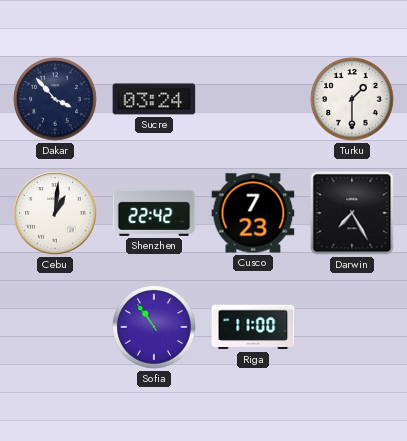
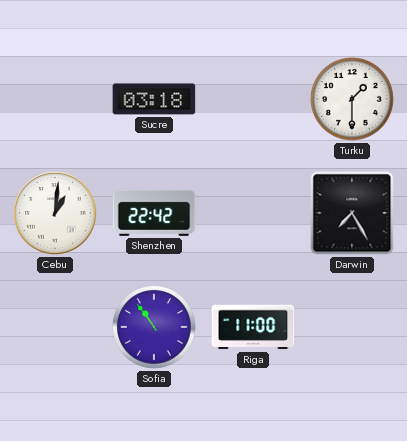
Dakar: 3:53 -> none
Sucre: 03:24 -> 03:18
Cusco: 7:23 -> none
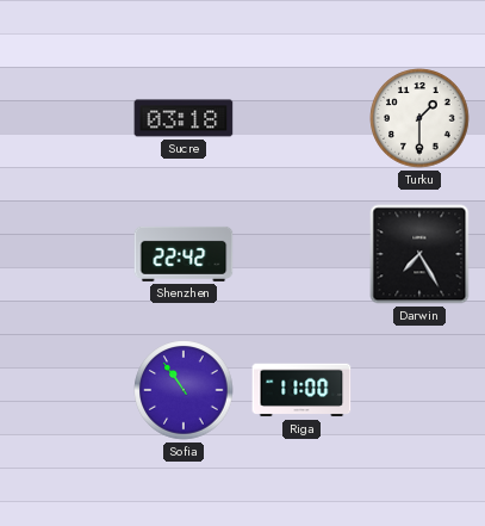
Cebu: 1:01 -> none
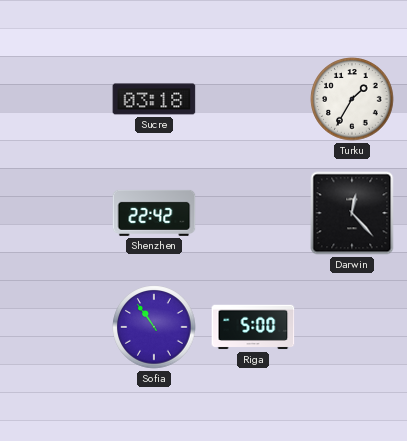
Turku: 1:30 -> 1:35
Darwin: 7:25 -> 12:23
Riga: 11:00 -> 5:00
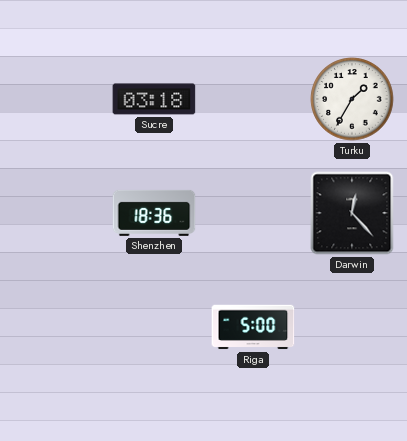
Shenzhen: 22:42 -> 18:36
Sofia: 10:54 -> none
